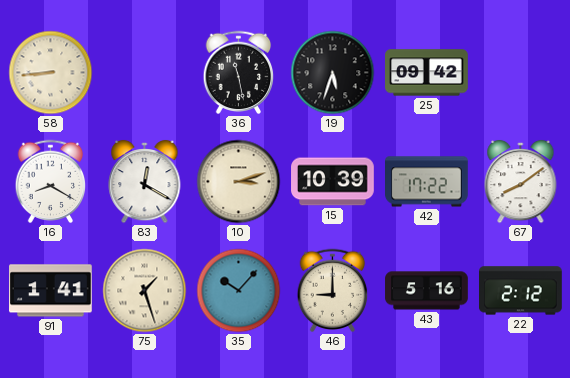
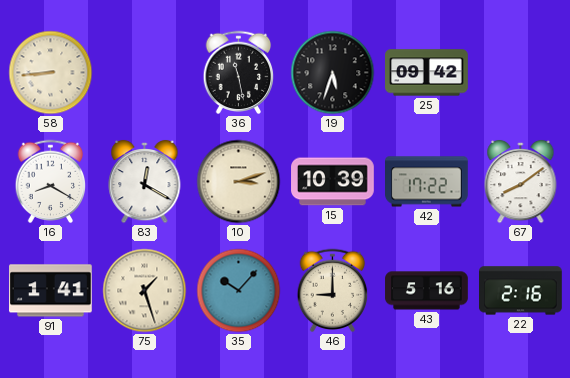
22: 2:12 -> 2:16
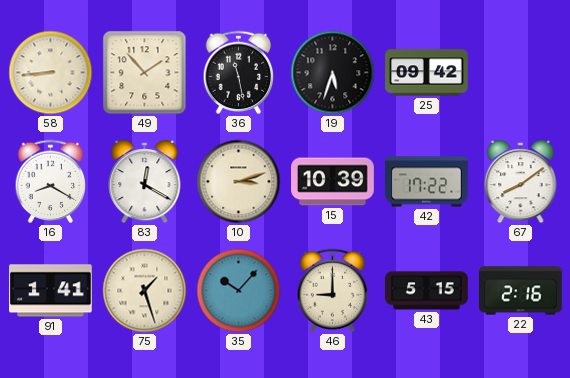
49: none -> 1:53
43: 5:16 -> 5:15
